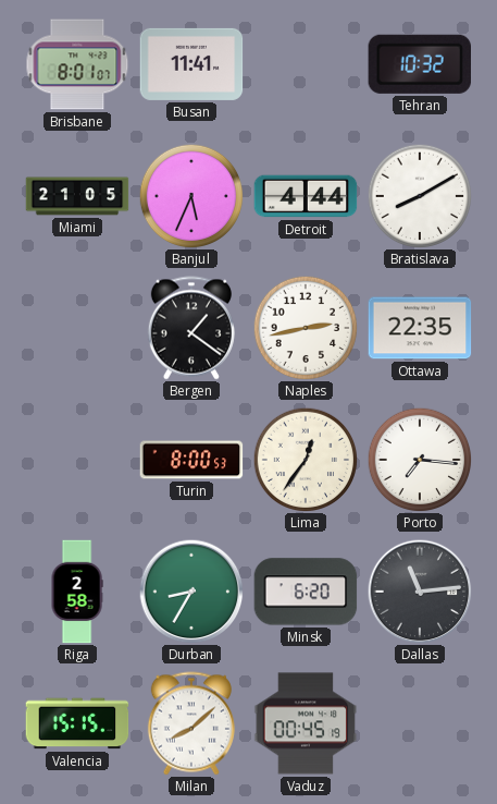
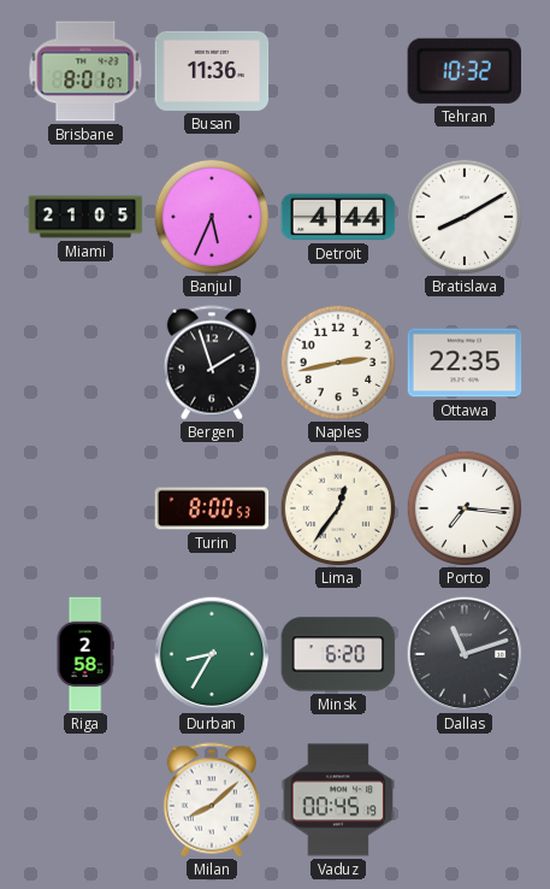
Busan: 11:41 -> 11:36
Bergen: 1:21 -> 1:57
Dallas: 11:14 -> 11:12
Valencia: 15:15 -> none
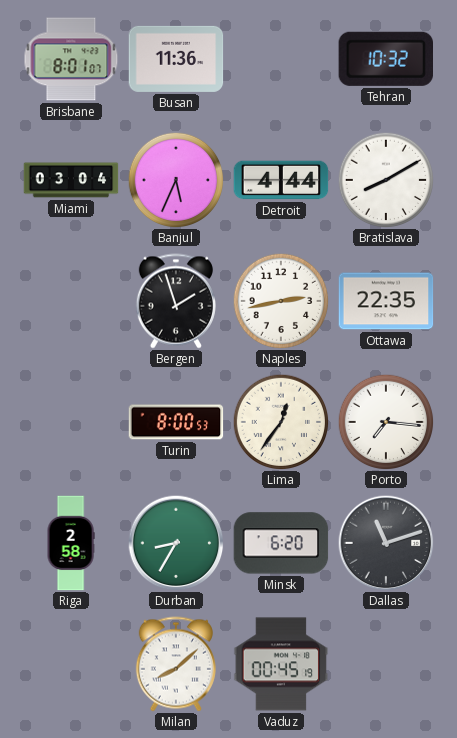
Miami: 21:05 -> 03:04
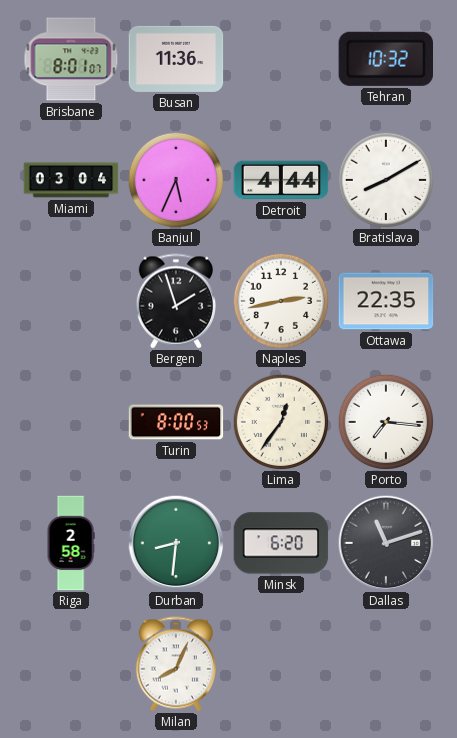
Durban: 8:35 -> 8:31
Milan: 8:08 -> 8:04
Vaduz: 00:45 -> none
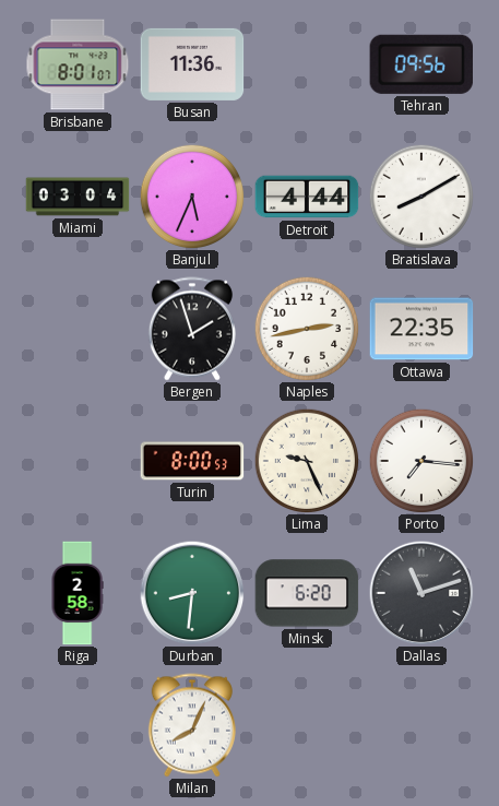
Tehran: 10:32 -> 09:56
Lima: 12:36 -> 9:26
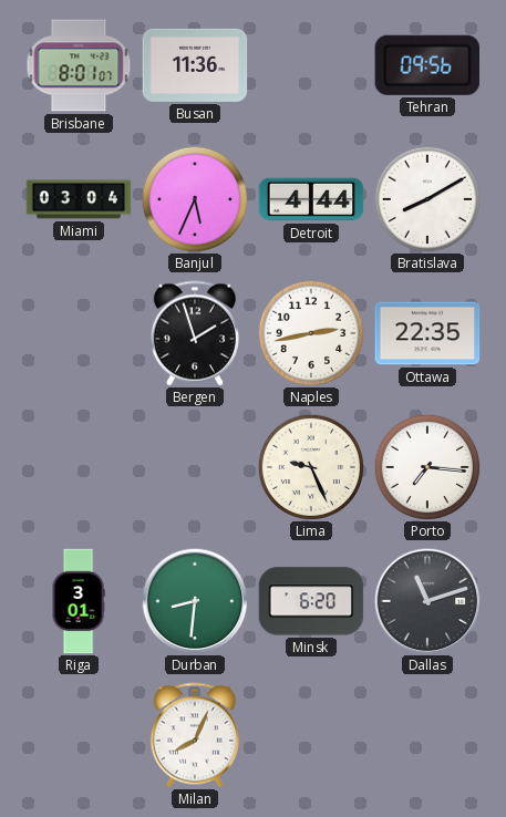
Turin: 8:00 -> none
Riga: 2:58 -> 3:01
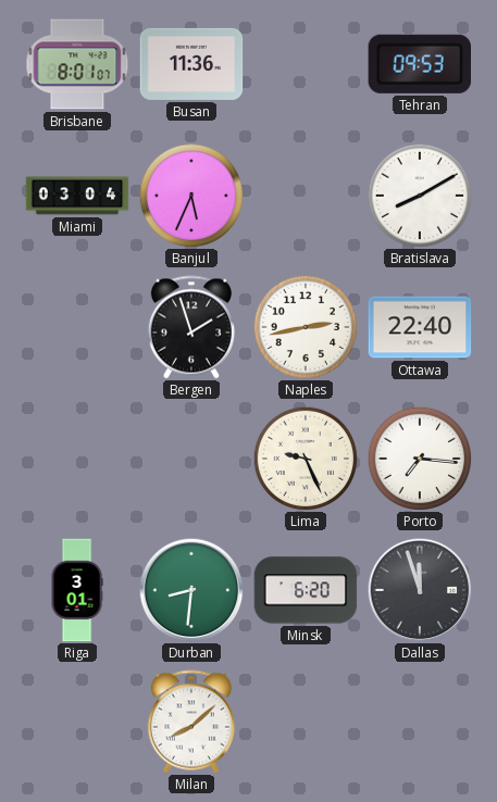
Tehran: 09:56 -> 09:53
Detroit: 4:44 -> none
Ottawa: 22:35 -> 22:40
Dallas: 11:12 -> 11:57
Milan: 8:04 -> 8:08
